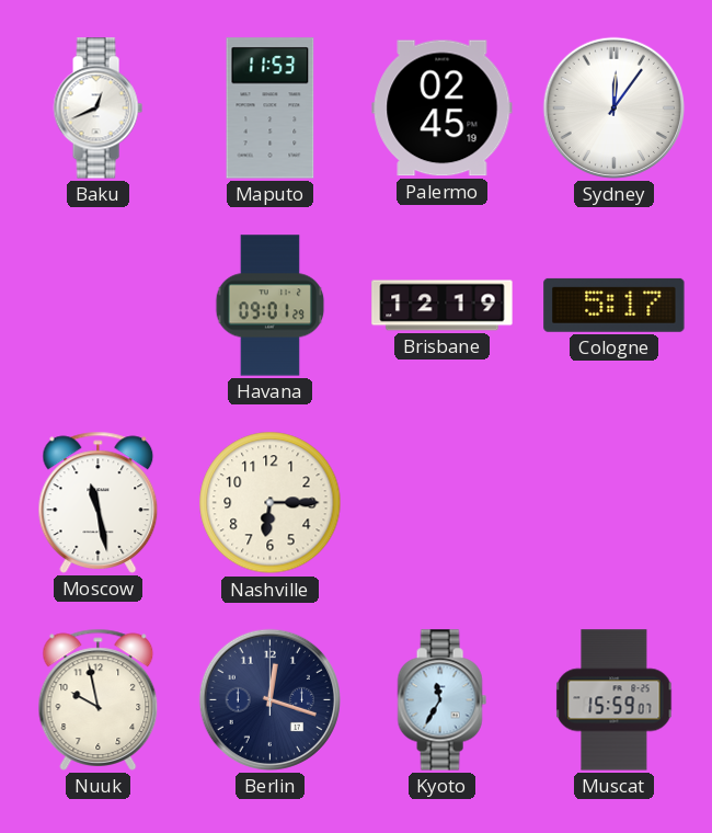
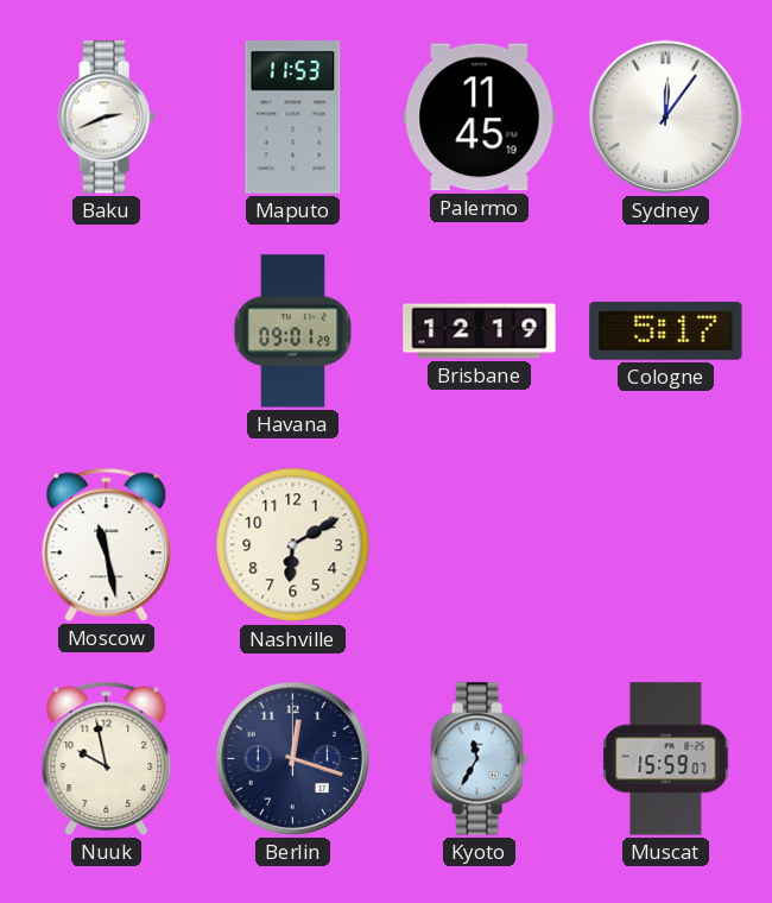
Baku: 12:41 -> 2:41
Palermo: 02:45 -> 11:45
Nashville: 6:15 -> 6:10
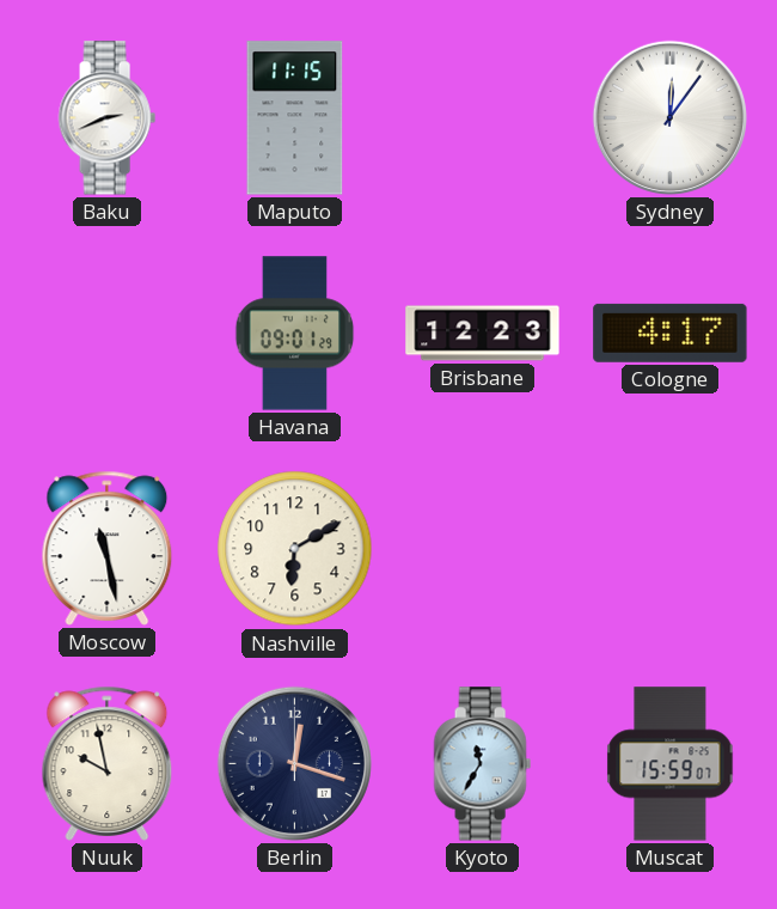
Maputo: 11:53 -> 11:15
Palermo: 11:45 -> none
Brisbane: 12:19 -> 12:23
Cologne: 5:17 -> 4:17
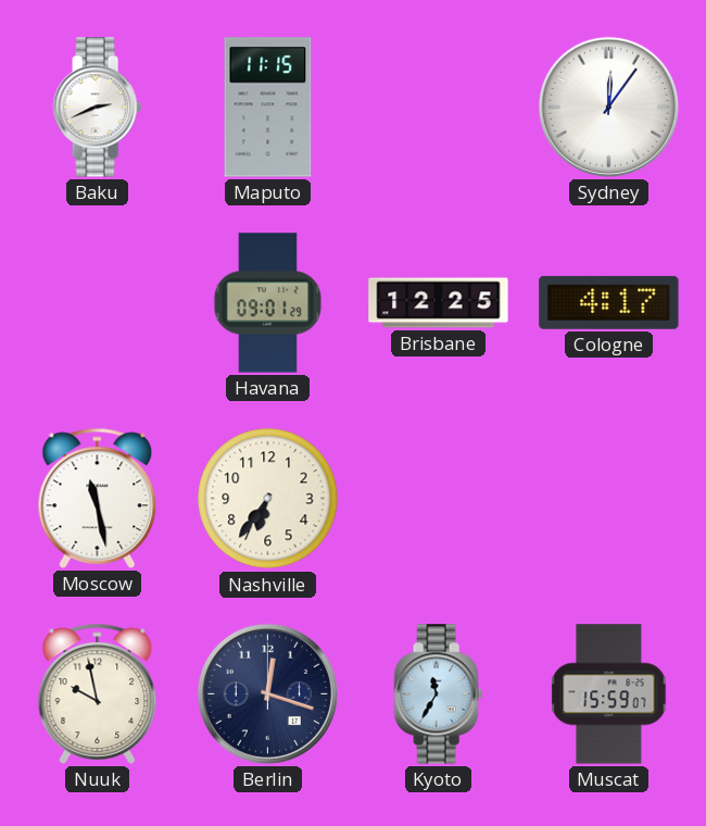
Brisbane: 12:23 -> 12:25
Nashville: 6:10 -> 6:36
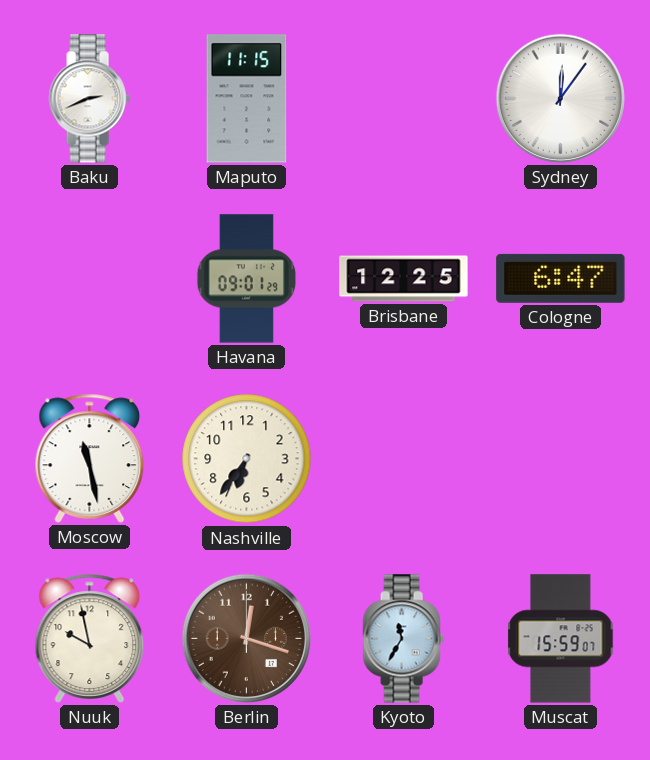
Cologne: 4:17 -> 6:47
Berlin dial: navy -> brown
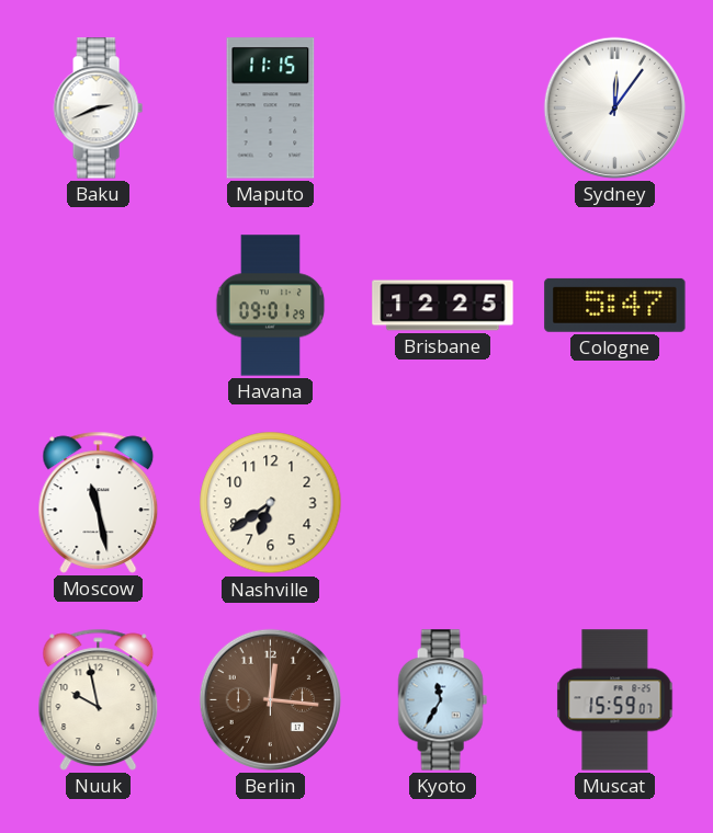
Cologne: 6:47 -> 5:47
Nashville: 6:36 -> 6:39
Berlin: 12:18 -> 12:16
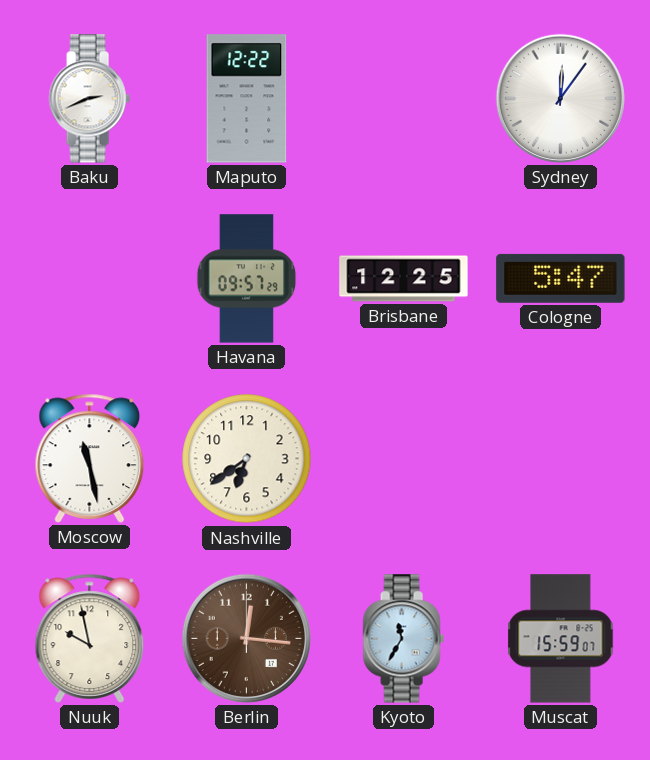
Maputo: 11:15 -> 12:22
Havana: 09:01 -> 09:57
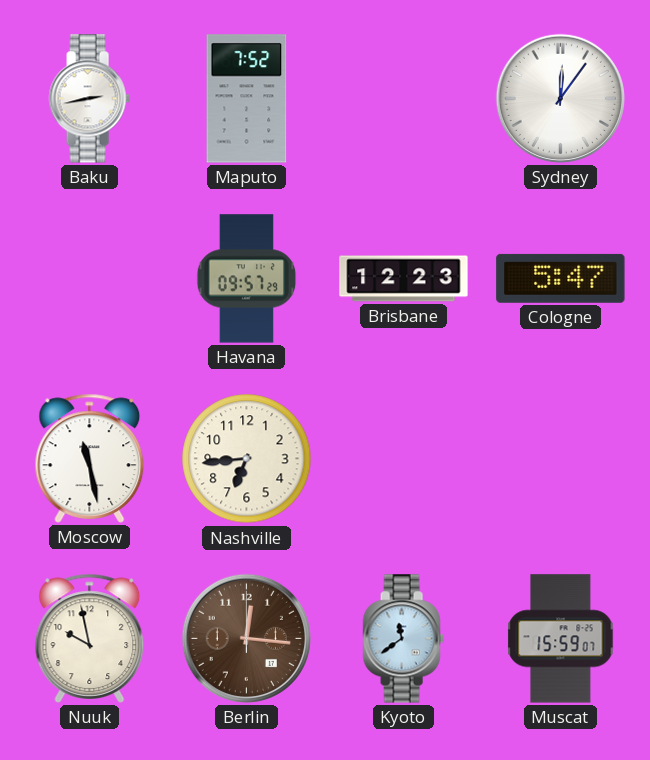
Baku: 2:41 -> 2:43
Maputo: 12:22 -> 7:52
Brisbane: 12:25 -> 12:23
Nashville: 6:39 -> 6:44
Kyoto: 11:35 -> 11:39
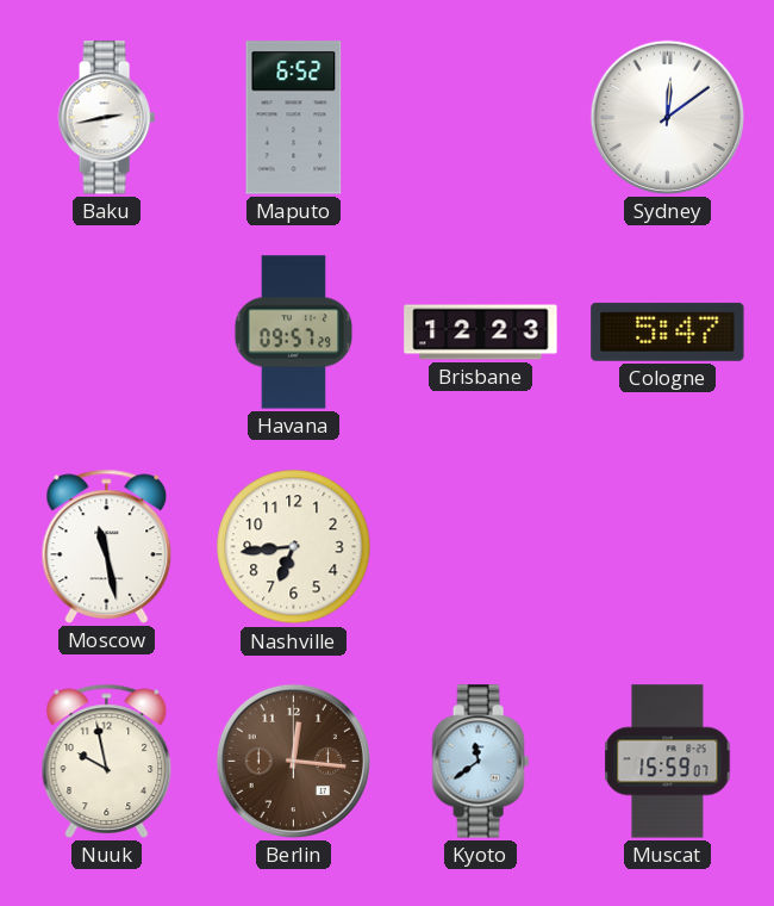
Maputo: 7:52 -> 6:52
Sydney: 12:06 -> 12:09
